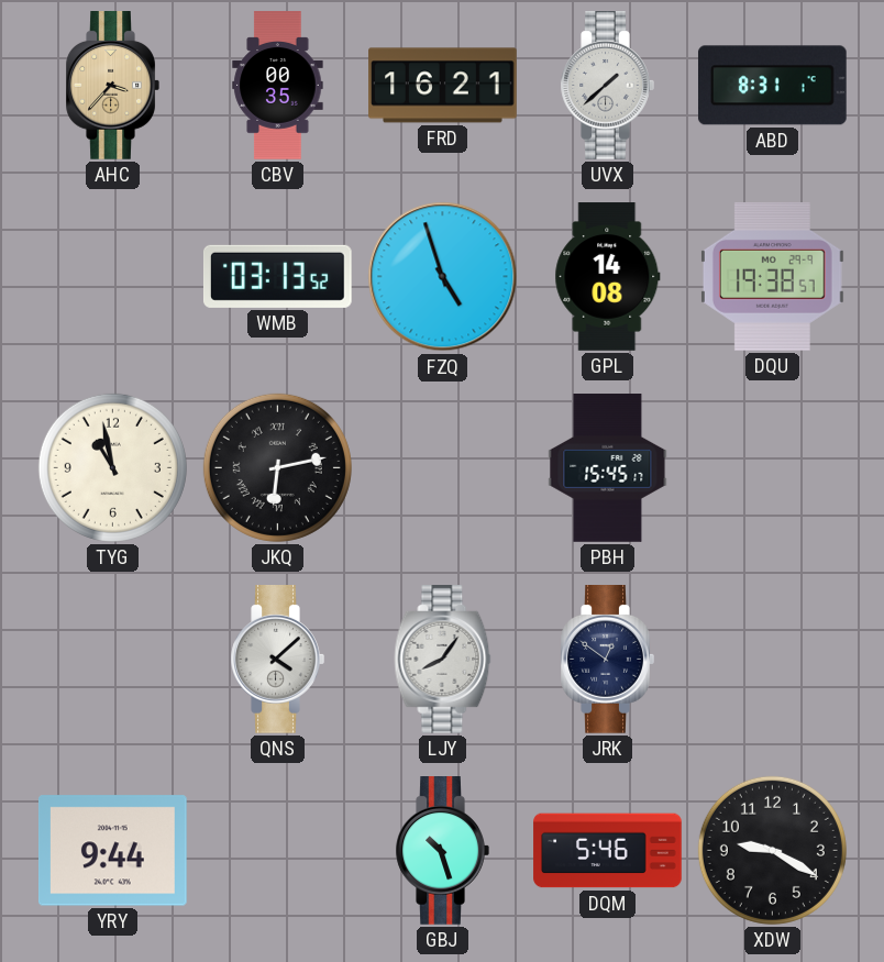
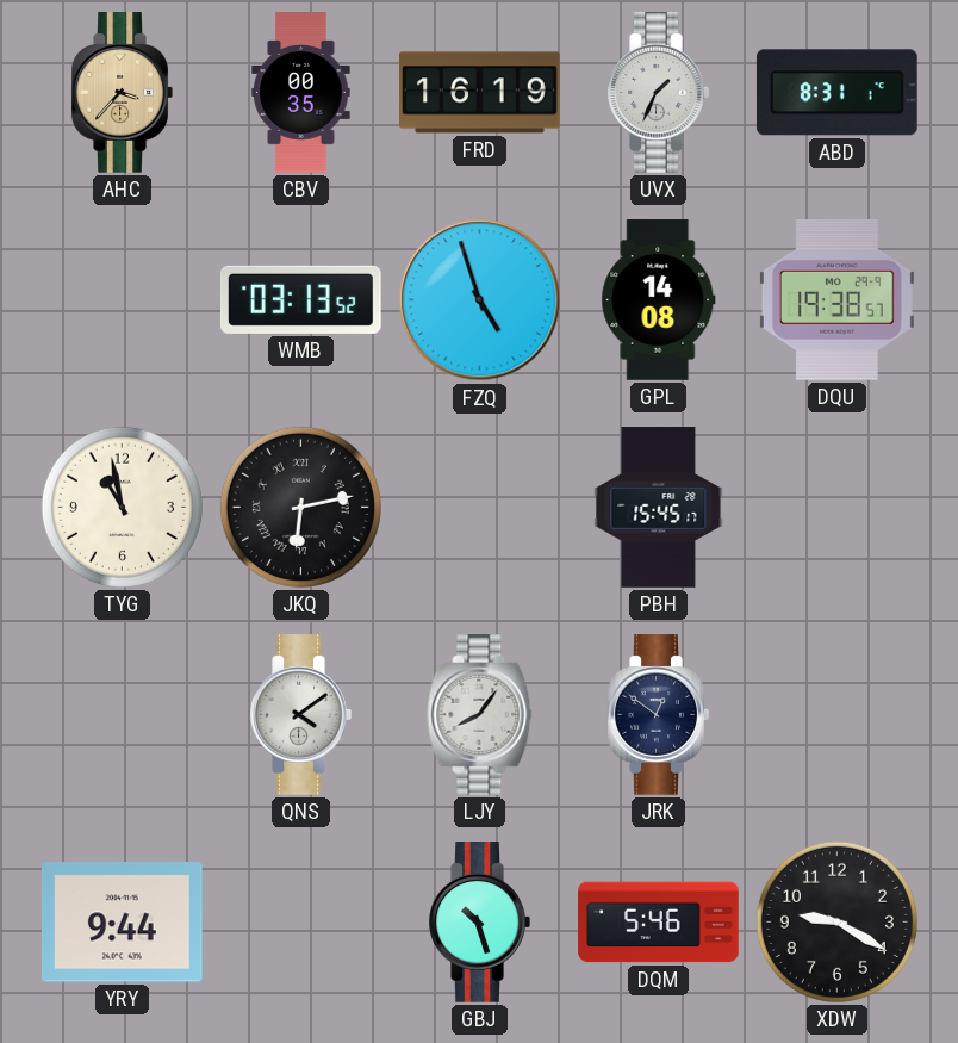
FRD: 16:21 -> 16:19
UVX: 1:38 -> 1:34
QNS: 4:08 -> 4:09
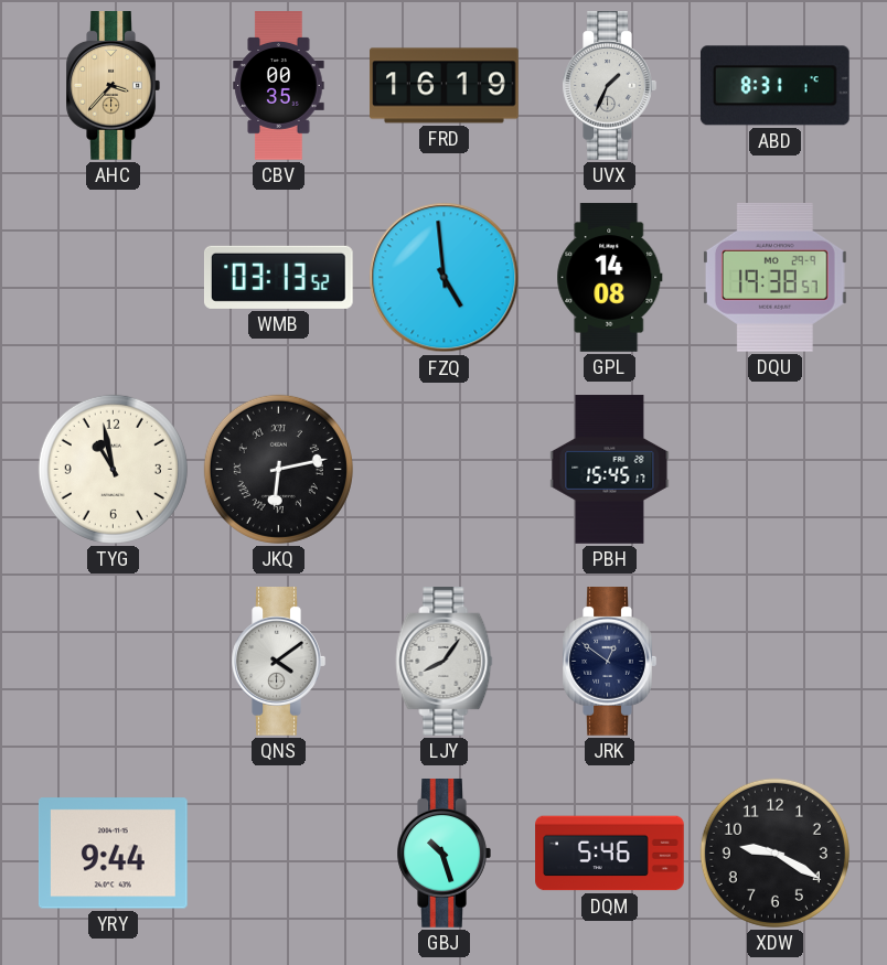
FZQ: 4:57 -> 4:59
